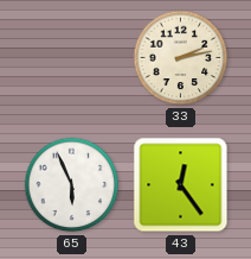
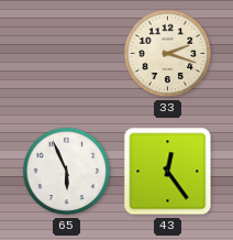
33: 2:13 -> 2:18
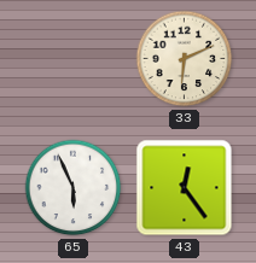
33: 2:18 -> 6:11
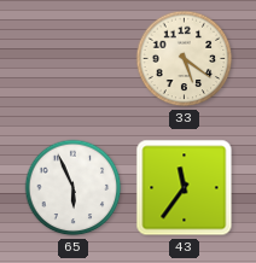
33: 6:11 -> 5:21
43: 12:24 -> 11:36
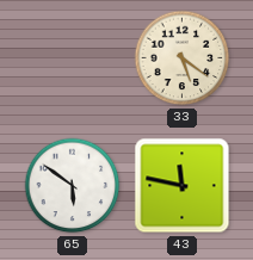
65: 5:56 -> 5:51
43: 11:36 -> 11:47
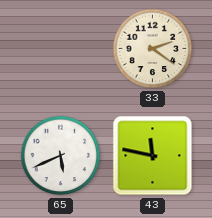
33: 5:21 -> 2:21
65: 5:51 -> 5:41
